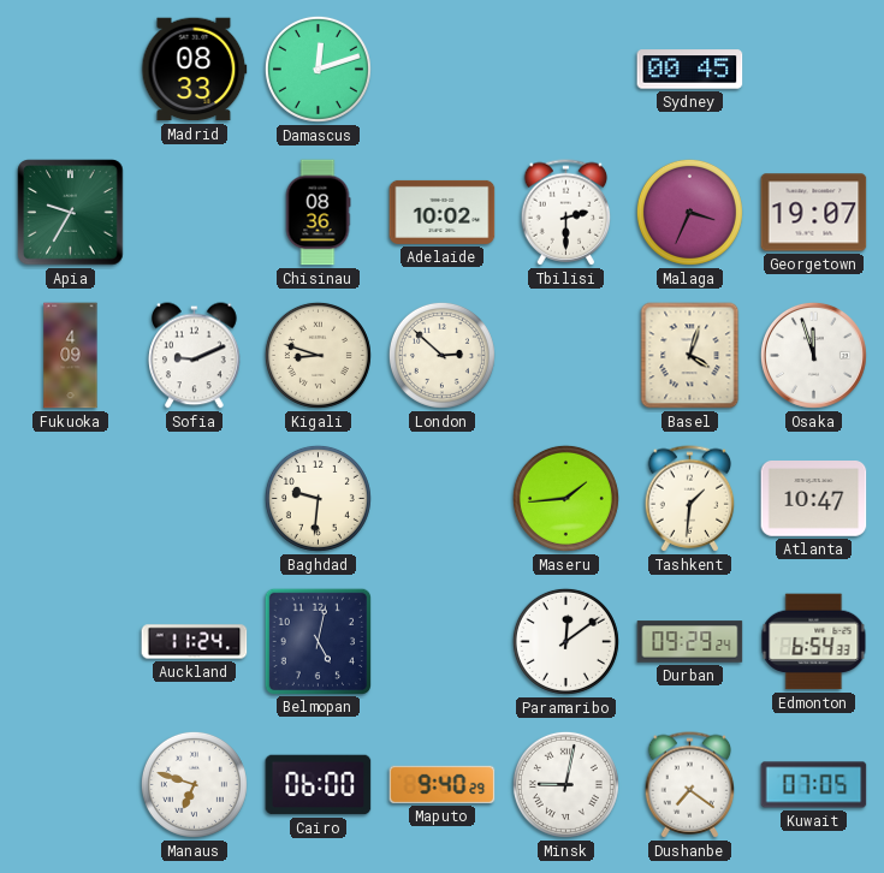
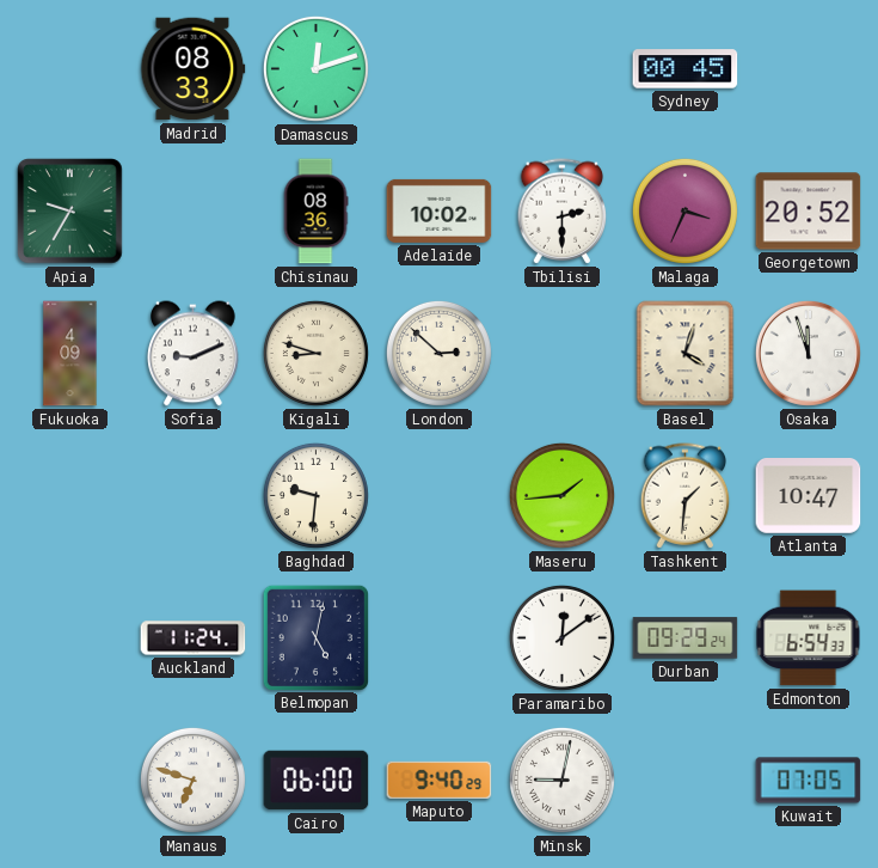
Georgetown: 19:07 -> 20:52
Dushanbe: 7:21 -> none
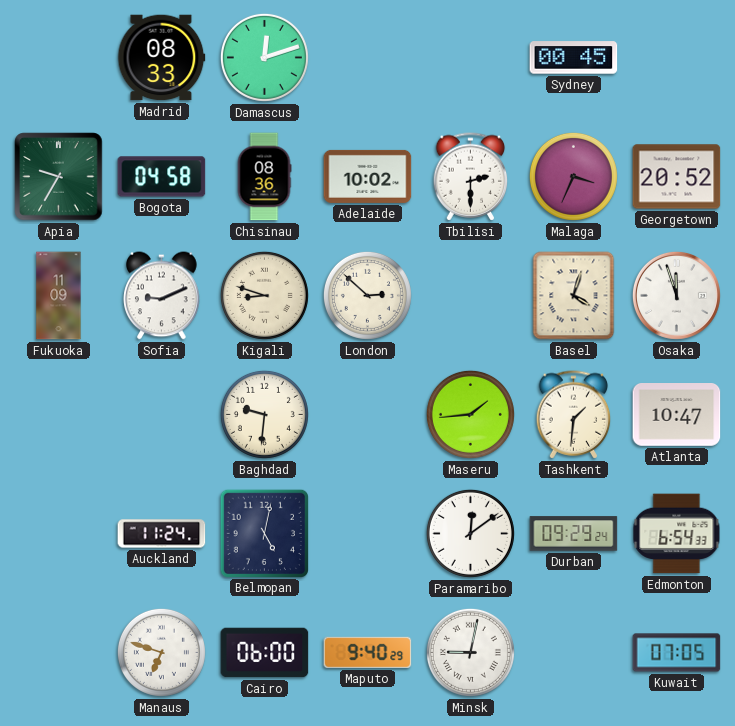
Bogota: none -> 04:58
Fukuoka: 4:09 -> 11:09
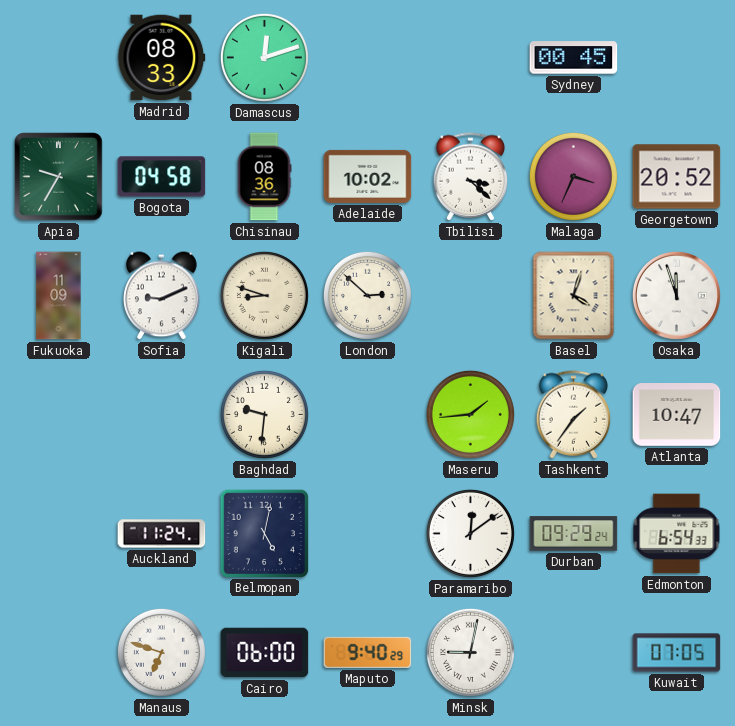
Tbilisi: 2:30 -> 3:22
Tashkent: 1:31 -> 1:36
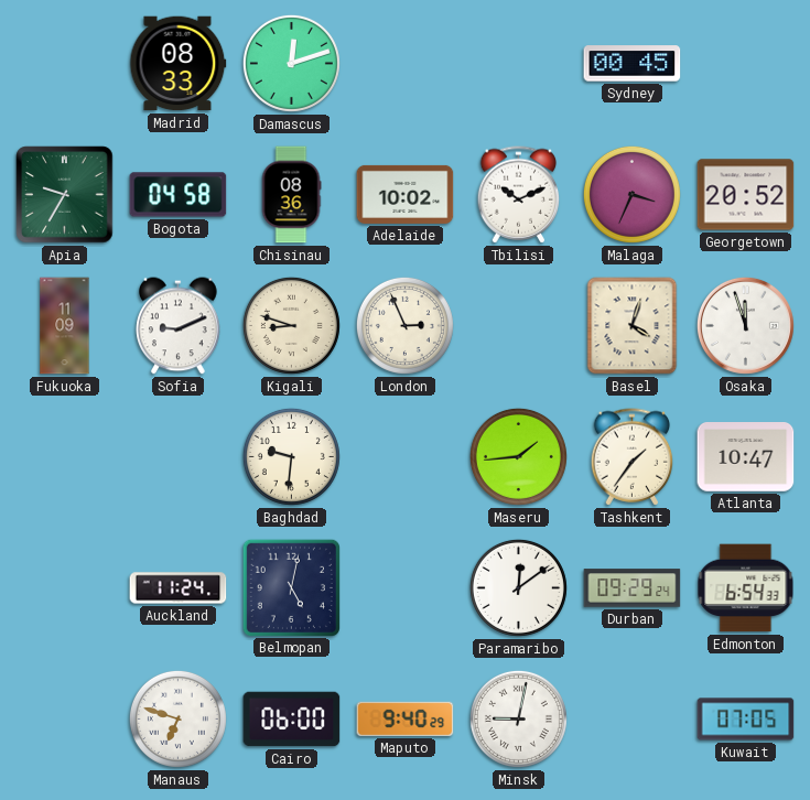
Tbilisi: 3:22 -> 10:11
London: 2:52 -> 2:56
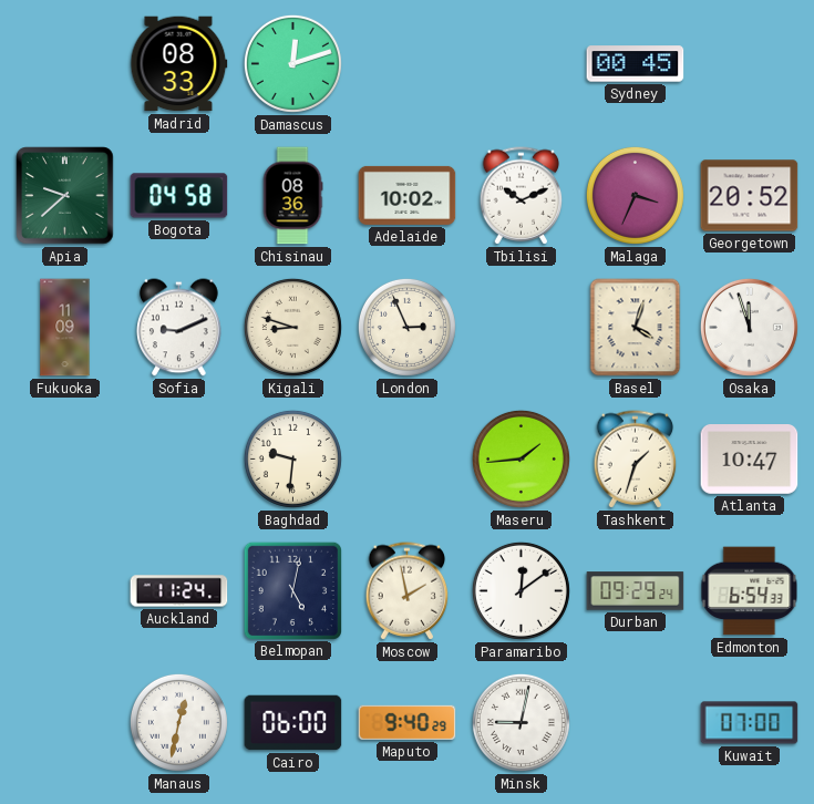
Apia: 9:35 -> 9:38
Tashkent: 1:36 -> 1:33
Moscow: none -> 1:58
Manaus: 6:48 -> 12:32
Kuwait: 07:05 -> 07:00
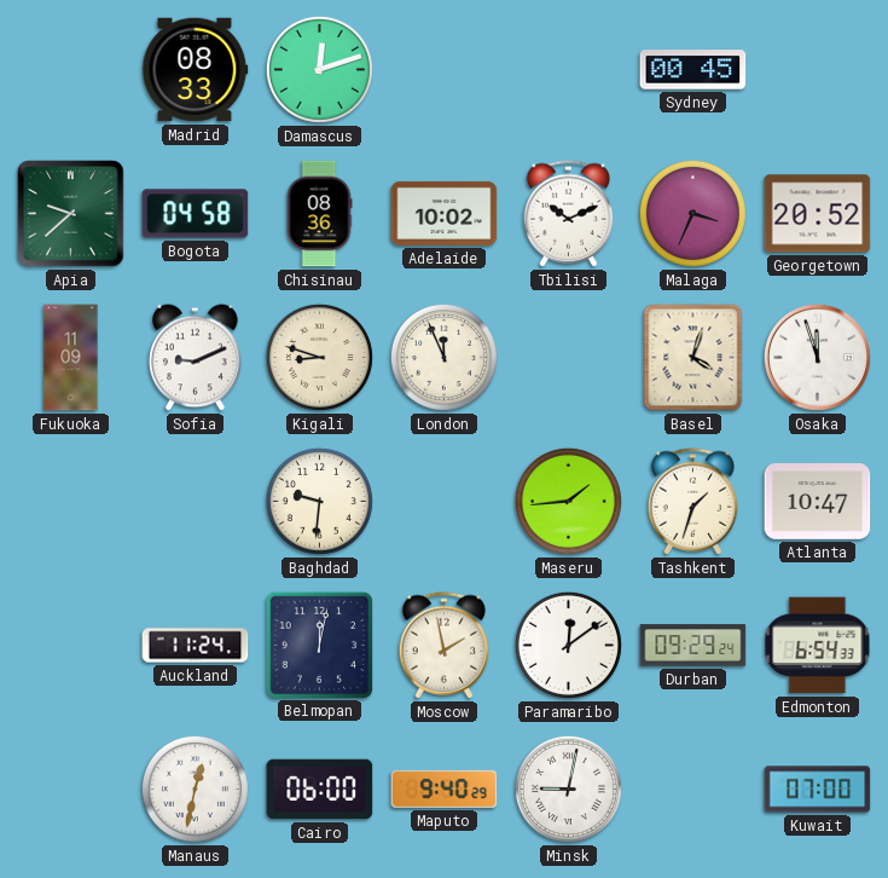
London: 2:56 -> 11:56
Belmopan: 5:02 -> 12:02
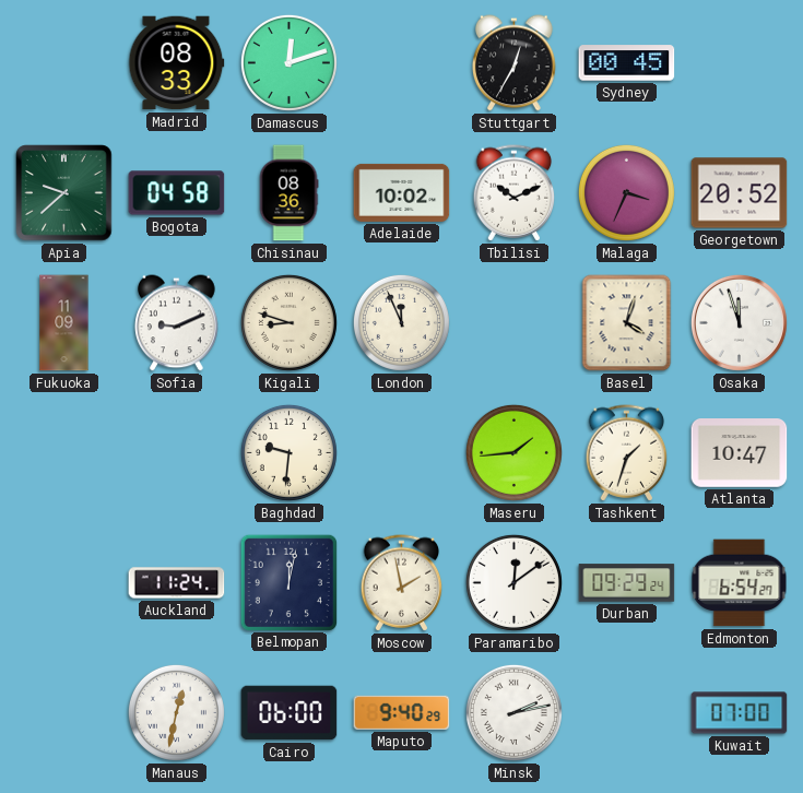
Stuttgart: none -> 12:35
Edmonton: 6:54:33 -> 6:54:27
Minsk: 9:02 -> 2:13
